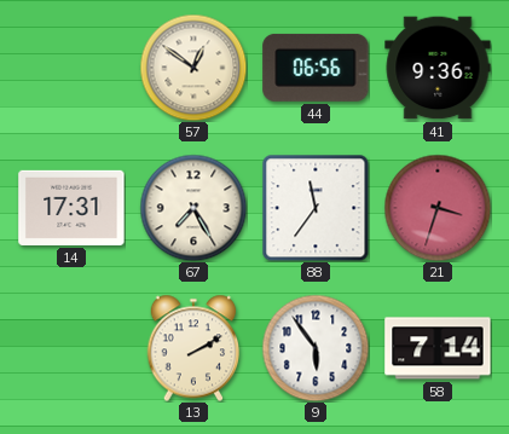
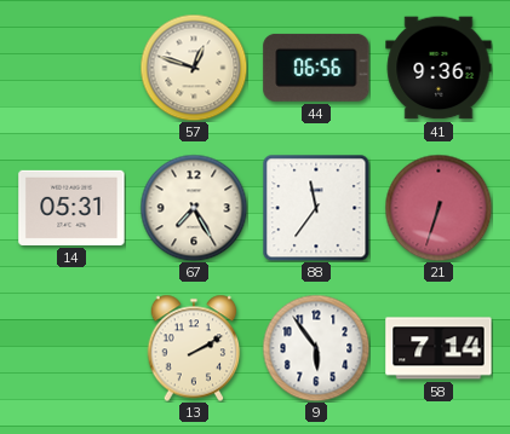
57: 12:51 -> 12:48
14: 17:31 -> 05:31
21: 3:33 -> 6:33
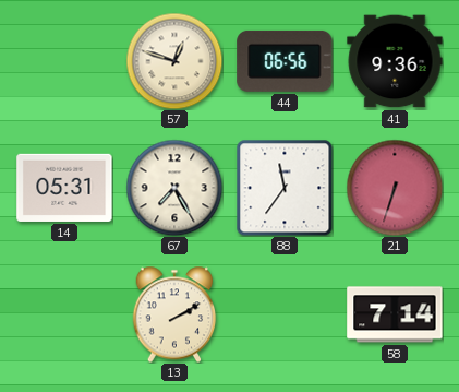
9: 5:54 -> none
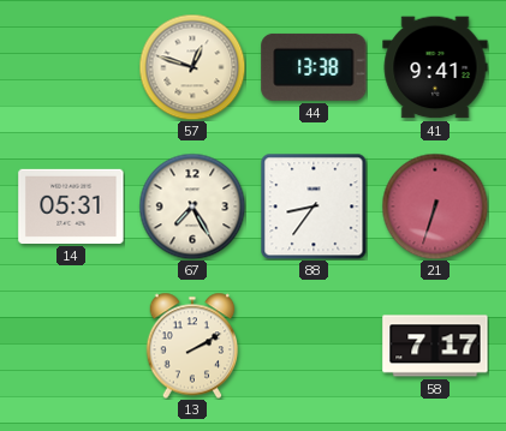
44: 06:56 -> 13:38
41: 9:36 -> 9:41
88: 11:36 -> 8:36
58: 7:14 -> 7:17
